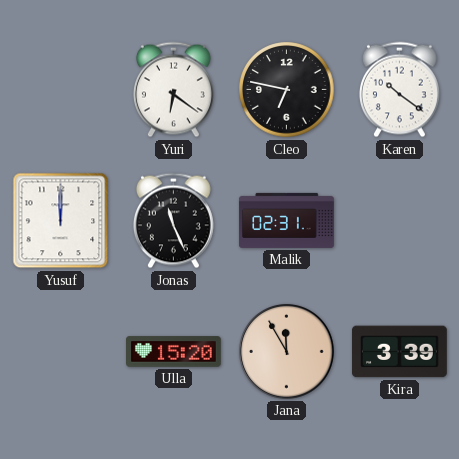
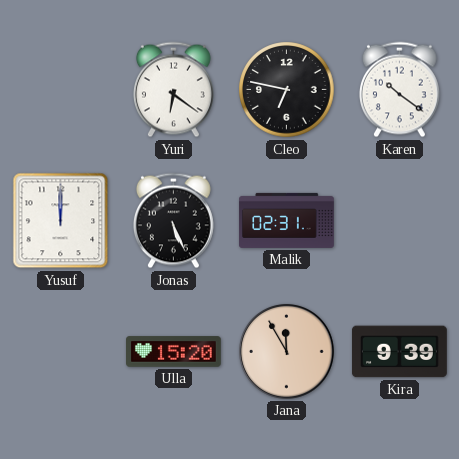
Jonas: 11:26 -> 5:26
Kira: 3:39 -> 9:39
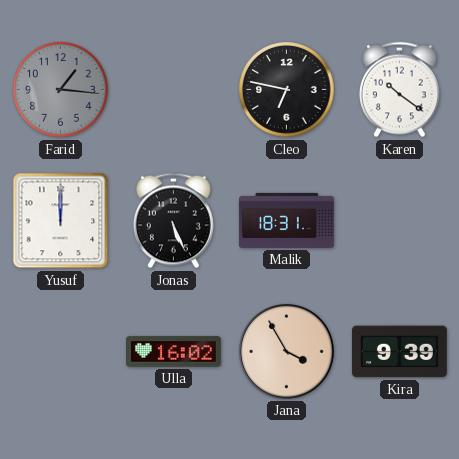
Farid: none -> 1:16
Yuri: 6:21 -> none
Malik: 02:31 -> 18:31
Ulla: 15:20 -> 16:02
Jana: 11:55 -> 3:55
